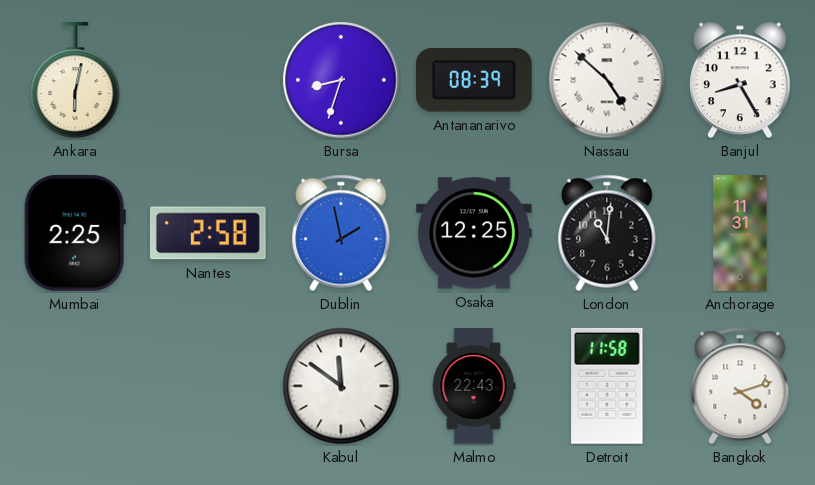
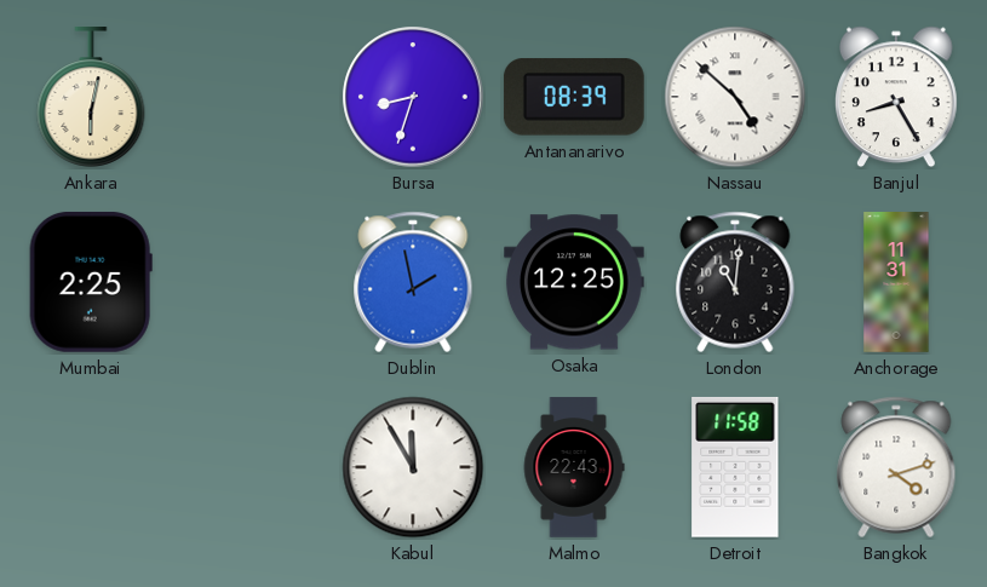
Nantes: 2:58 -> none
Kabul: 11:51 -> 11:55
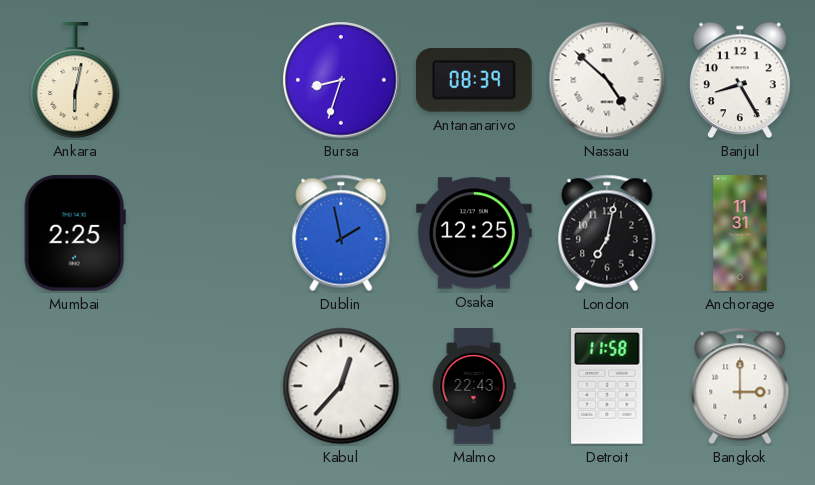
London: 11:01 -> 7:02
Kabul: 11:55 -> 12:37
Bangkok: 4:12 -> 3:00
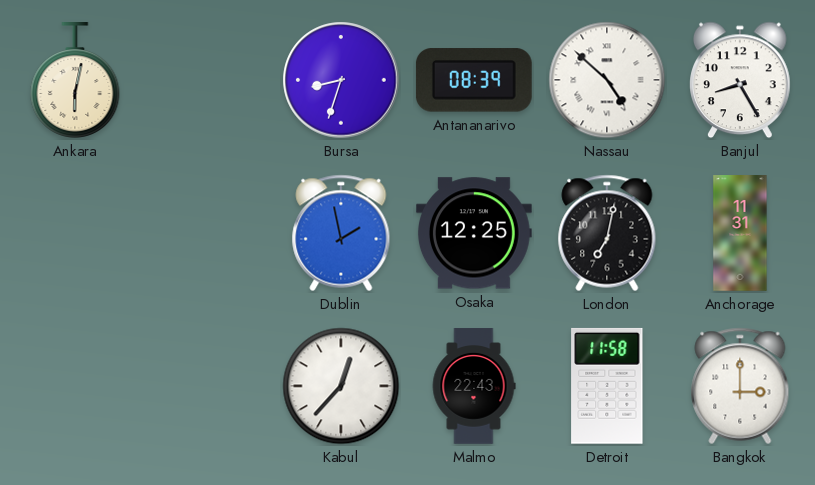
Mumbai: 2:25 -> none
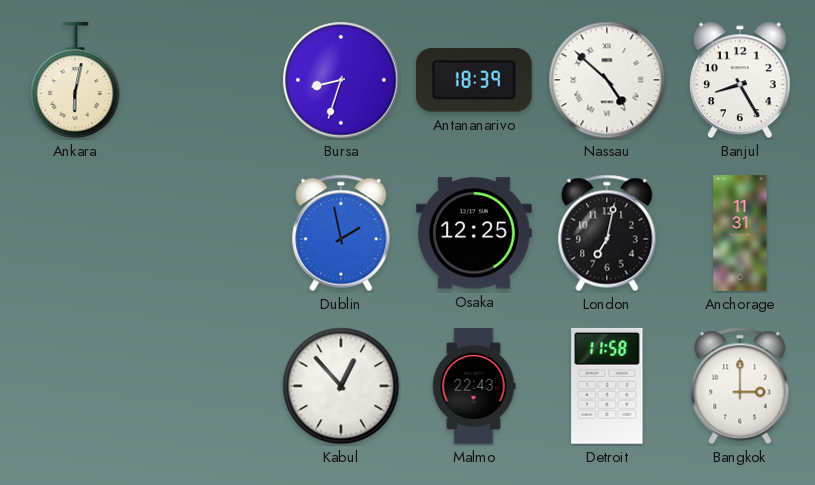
Antananarivo: 08:39 -> 18:39
Kabul: 12:37 -> 12:53
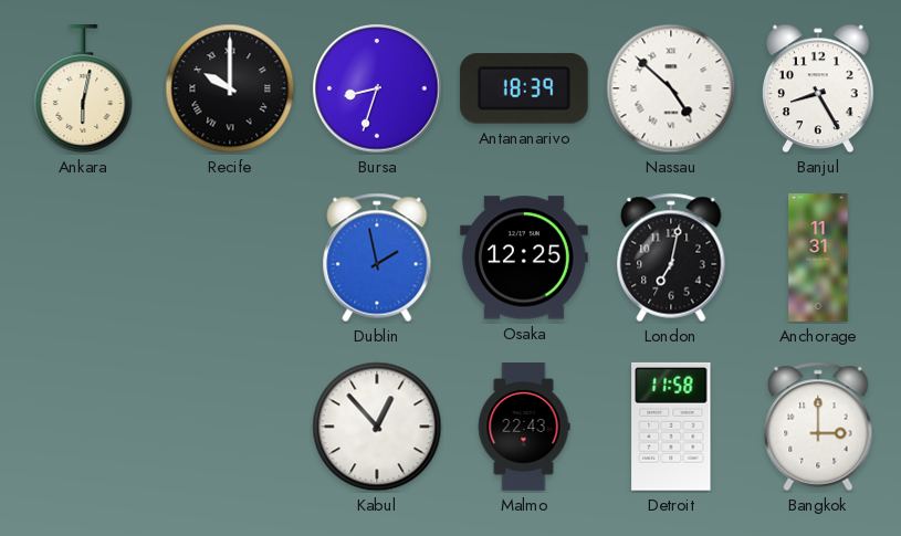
Recife: none -> 10:00
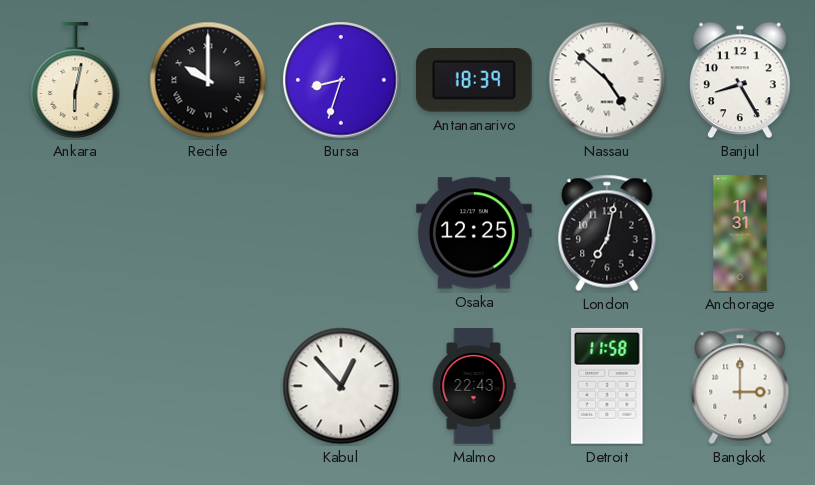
Dublin: 1:58 -> none
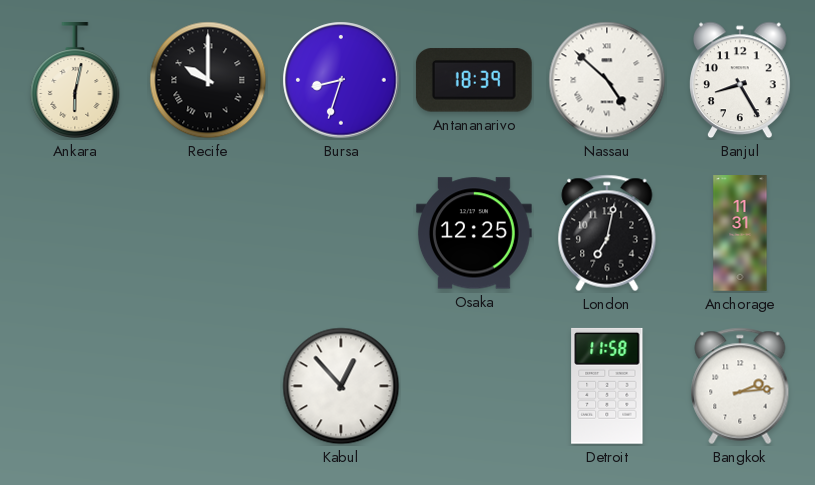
Malmo: 22:43 -> none
Bangkok: 3:00 -> 2:14
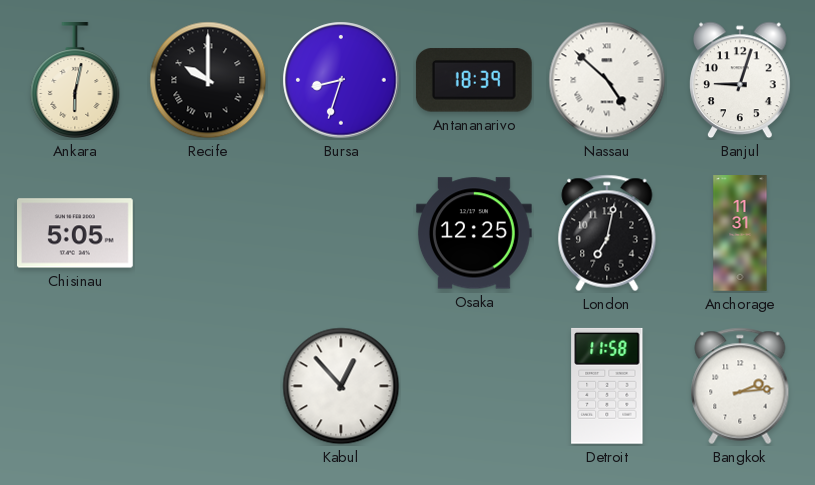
Banjul: 8:25 -> 9:03
Chisinau: none -> 5:05
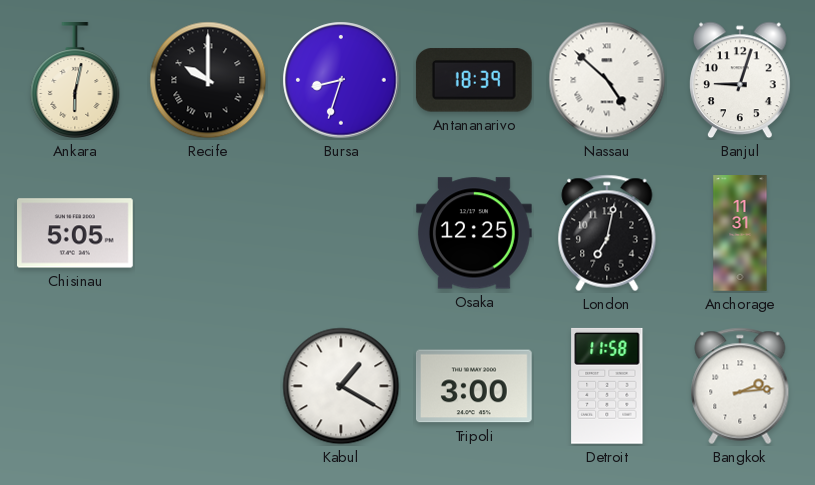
Kabul: 12:53 -> 1:20
Tripoli: none -> 3:00
